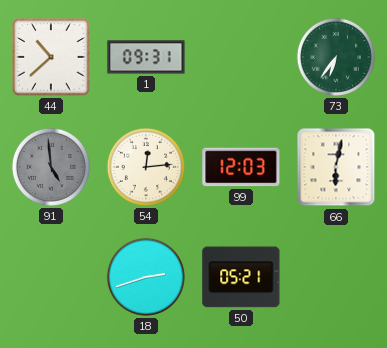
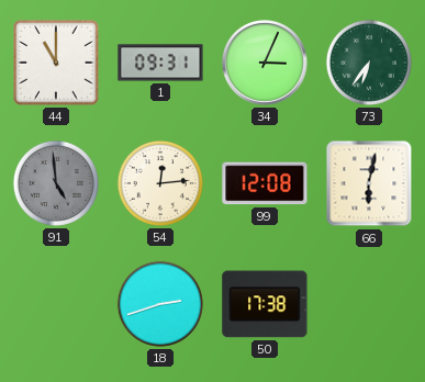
44: 10:38 -> 11:00
34: none -> 3:04
99: 12:03 -> 12:08
50: 05:21 -> 17:38
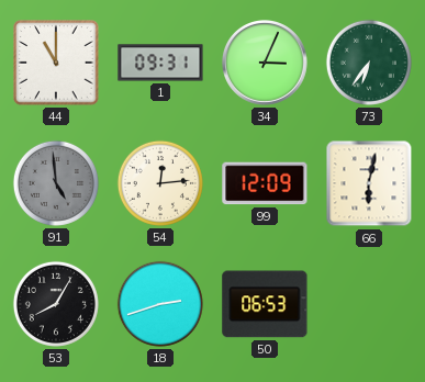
99: 12:08 -> 12:09
53: none -> 8:05
50: 17:38 -> 06:53
